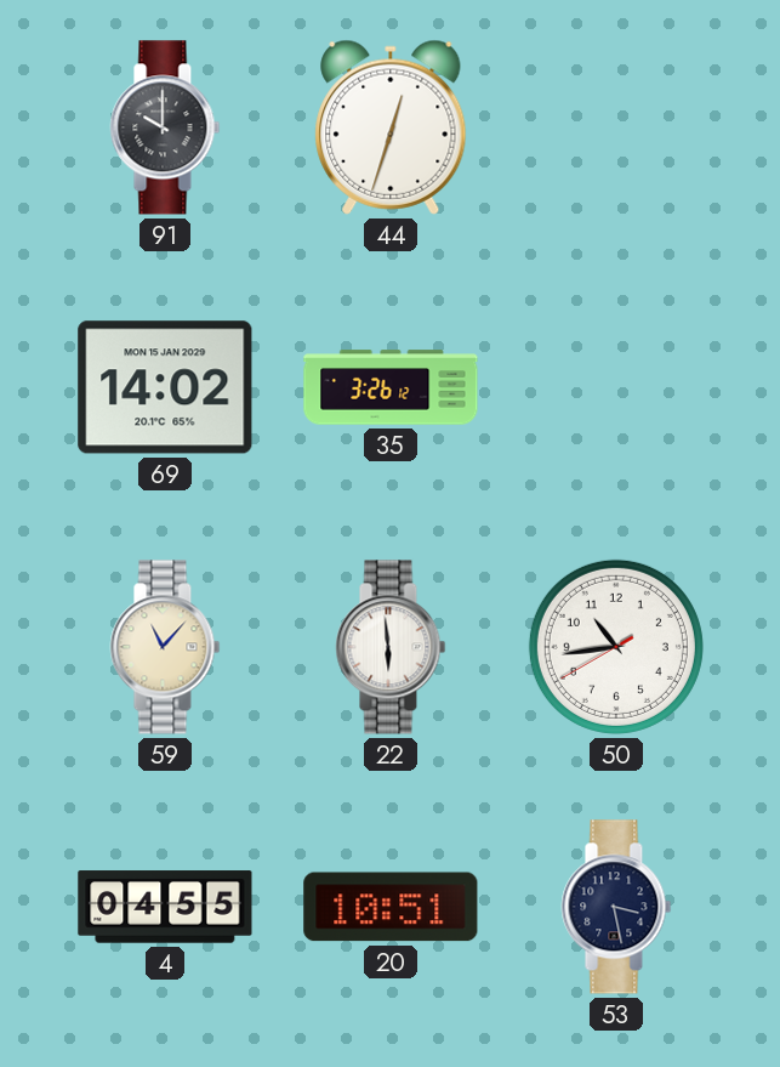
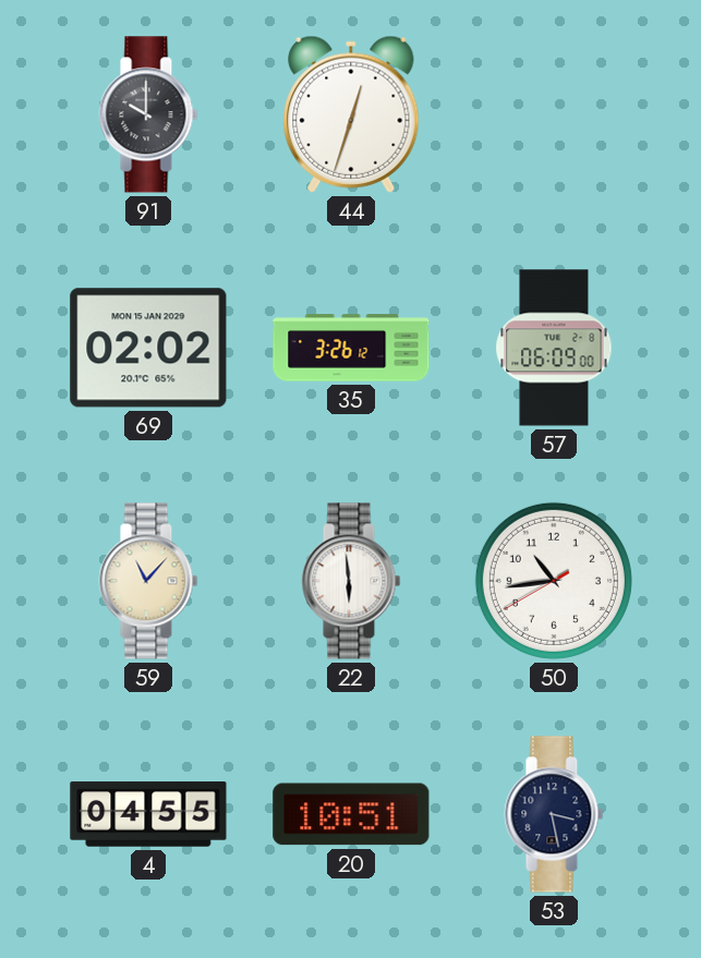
69: 14:02 -> 02:02
57: none -> 06:09
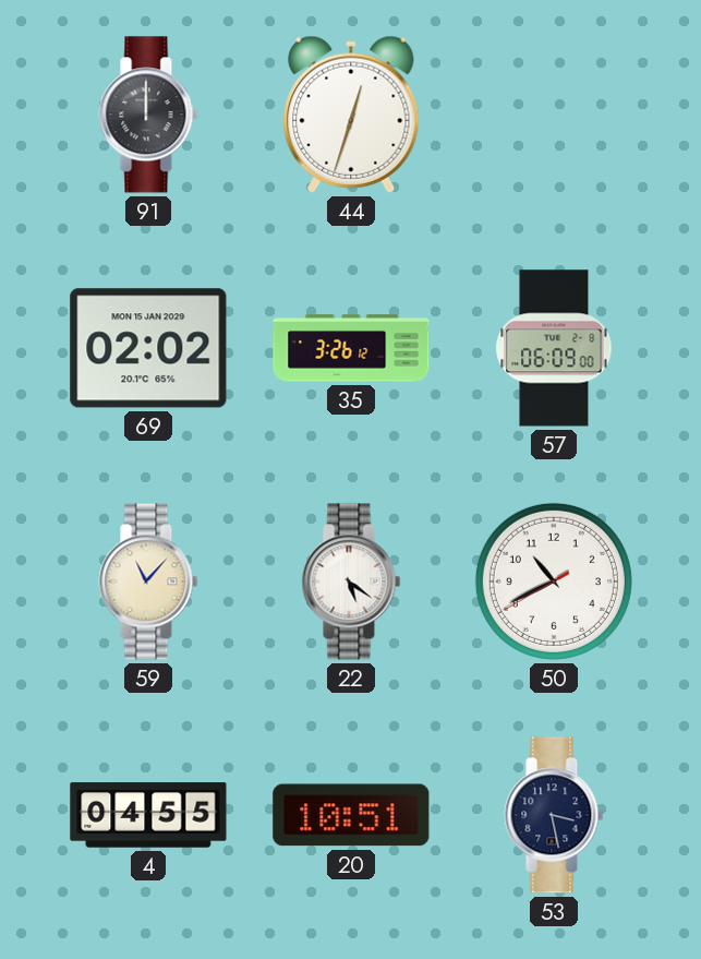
91: 10:00 -> 12:00
22: 5:59 -> 5:21
50: 10:43 -> 10:40
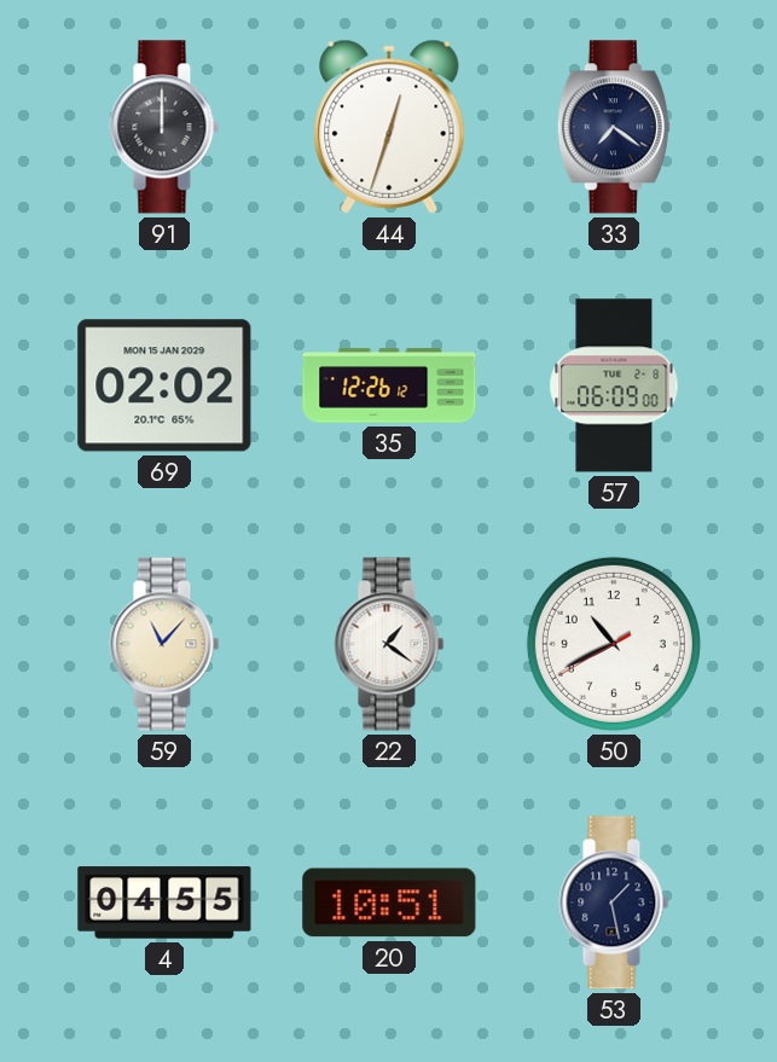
33: none -> 7:21
35: 3:26 -> 12:26
22: 5:21 -> 1:21
53: 3:28 -> 1:28
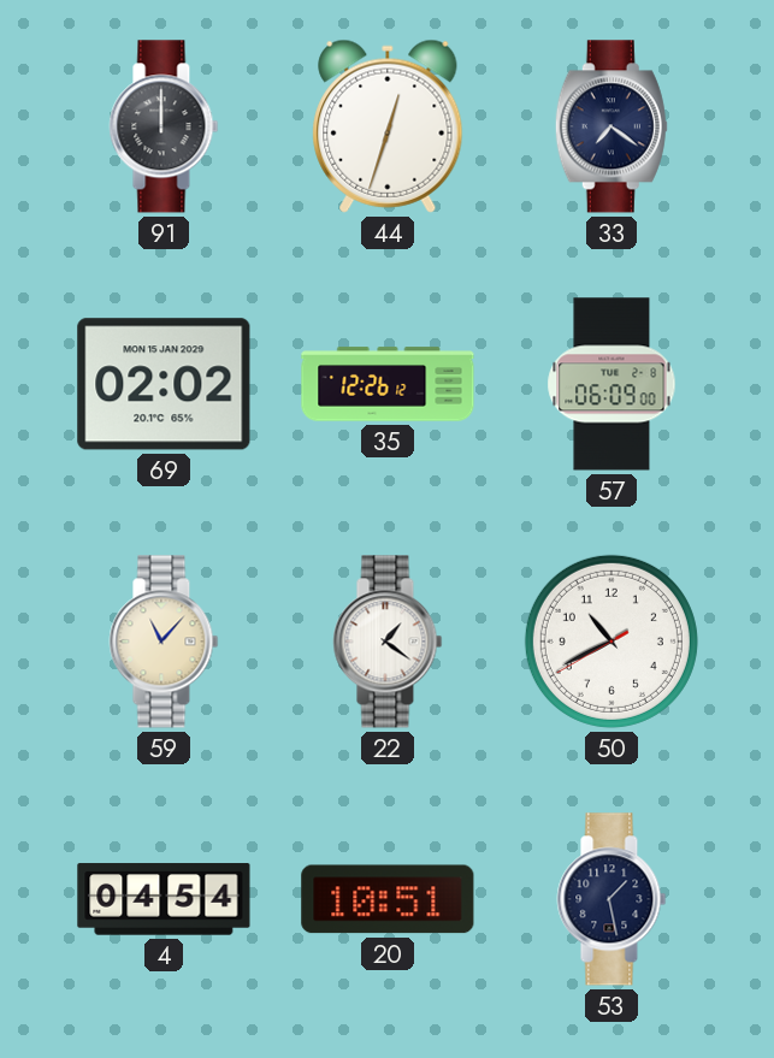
4: 04:55 -> 04:54
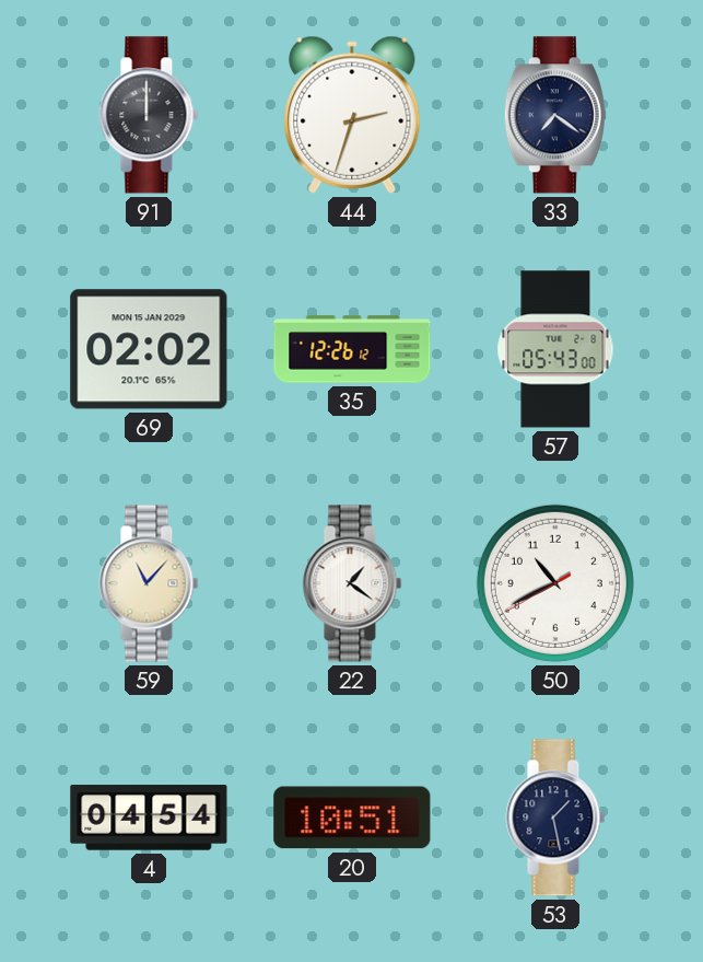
44: 12:33 -> 2:33
57: 06:09 -> 05:43
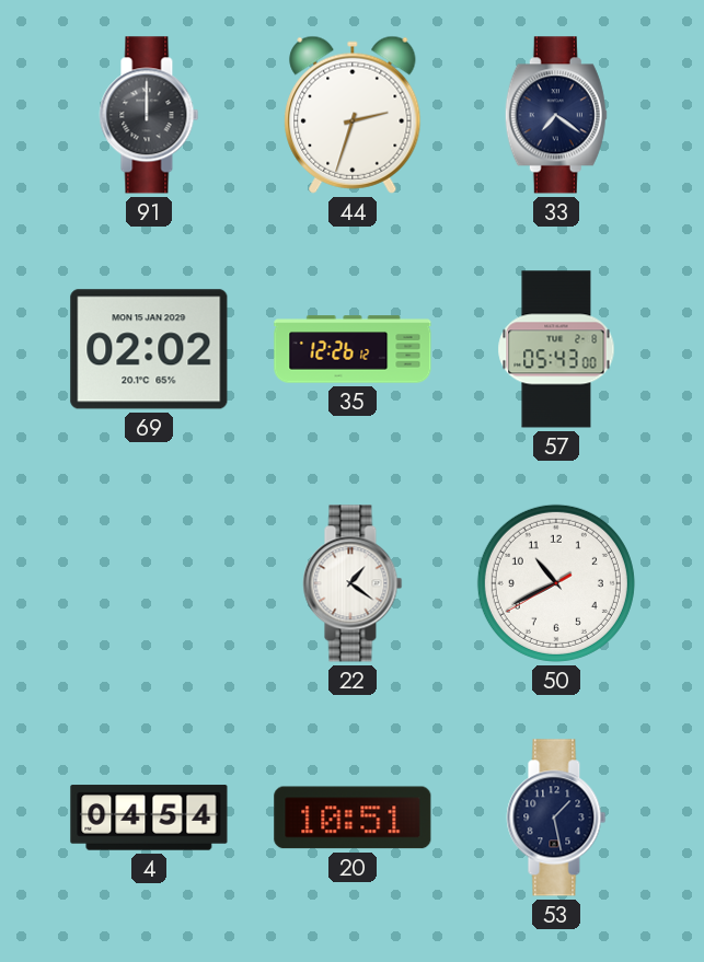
59: 11:07 -> none
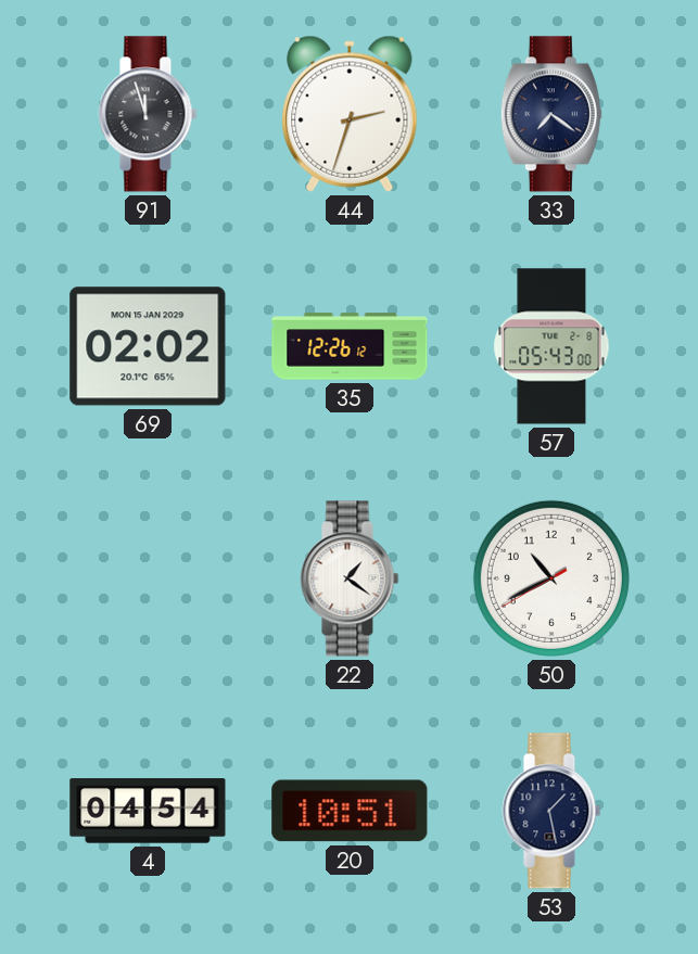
91: 12:00 -> 11:57
